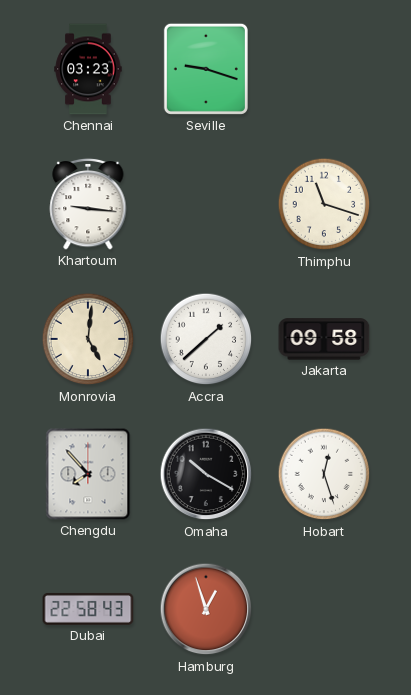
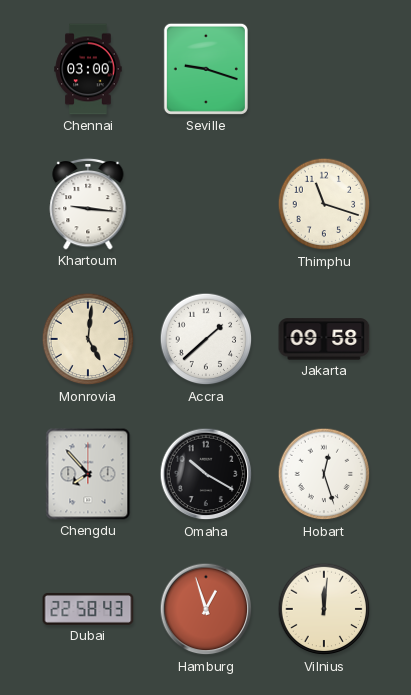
Chennai: 03:23 -> 03:00
Vilnius: none -> 12:01
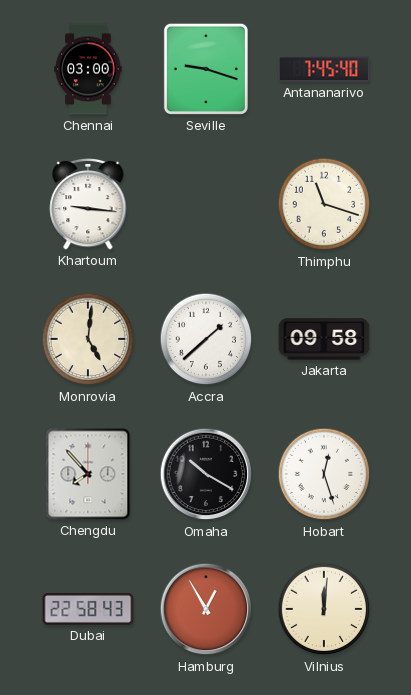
Antananarivo: none -> 7:45
Hamburg: 12:57 -> 12:55
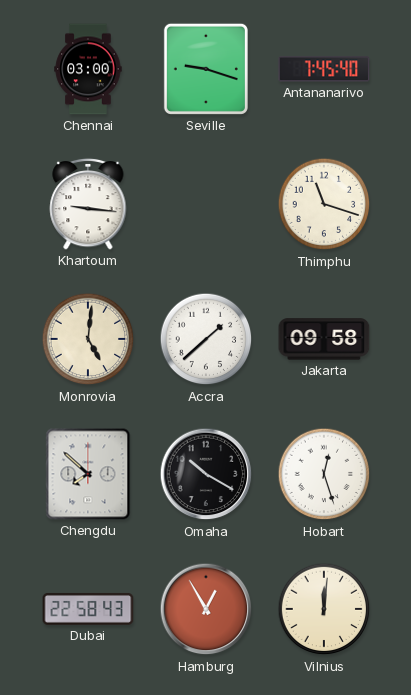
Chengdu: 7:53 -> 7:52
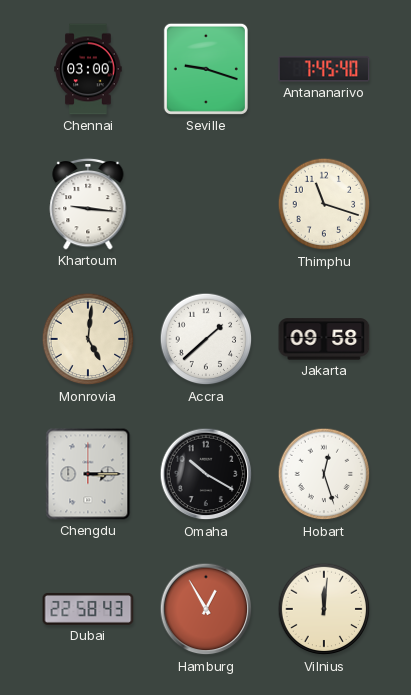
Chengdu: 7:52 -> 3:15
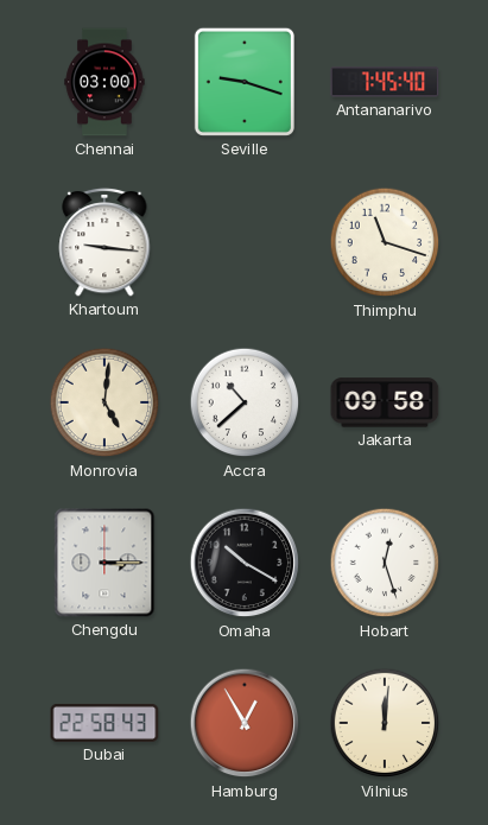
Accra: 1:38 -> 10:38
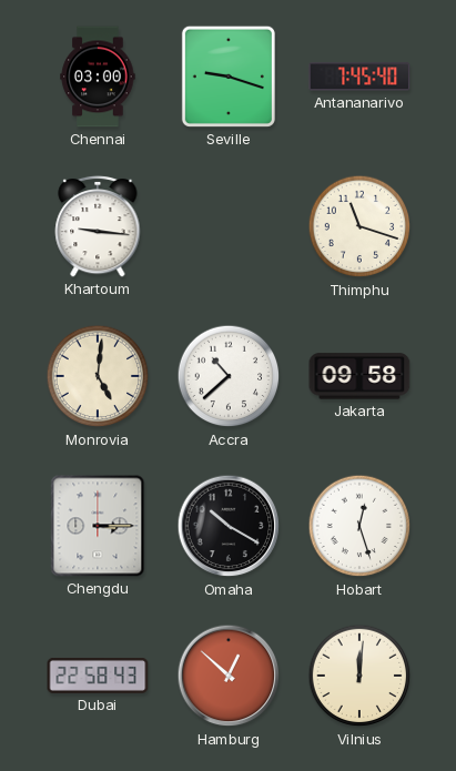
Hamburg: 12:55 -> 12:52
